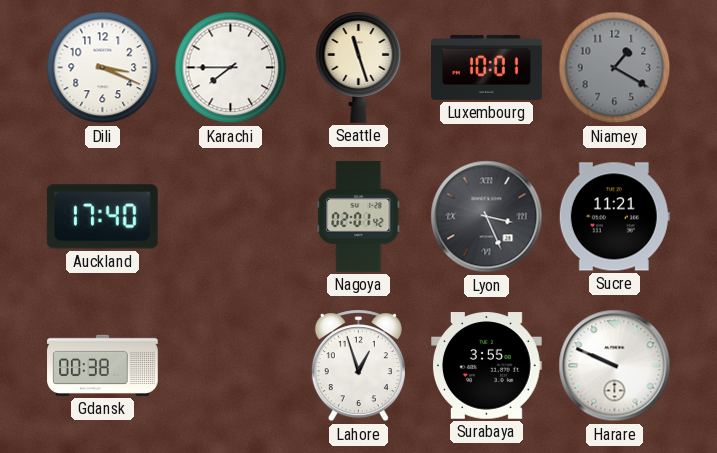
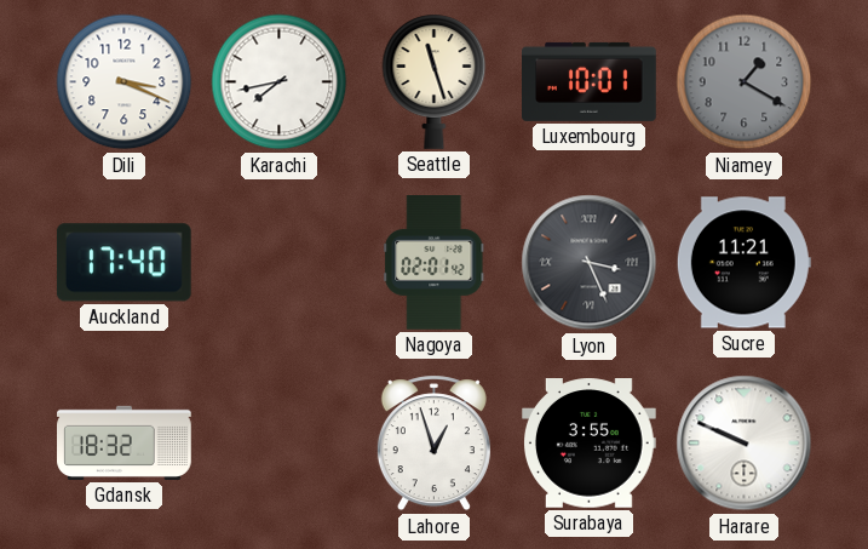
Karachi: 7:45 -> 7:43
Gdansk: 00:38 -> 18:32
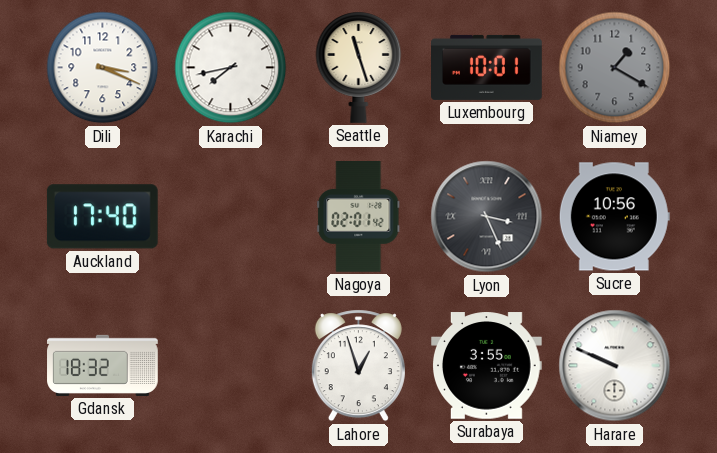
Sucre: 11:21 -> 10:56
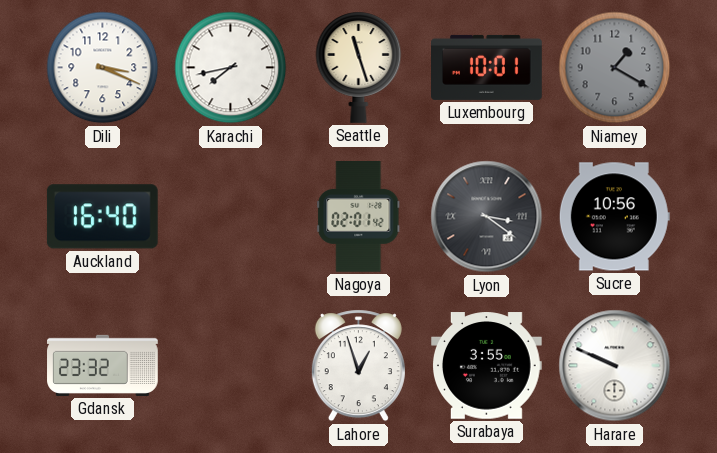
Auckland: 17:40 -> 16:40
Lyon: 3:26 -> 3:21
Gdansk: 18:32 -> 23:32
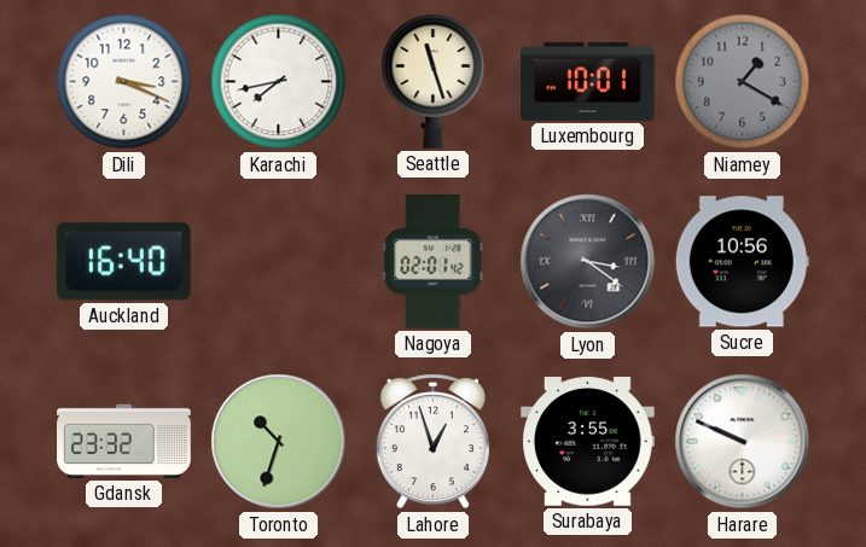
Toronto: none -> 10:33
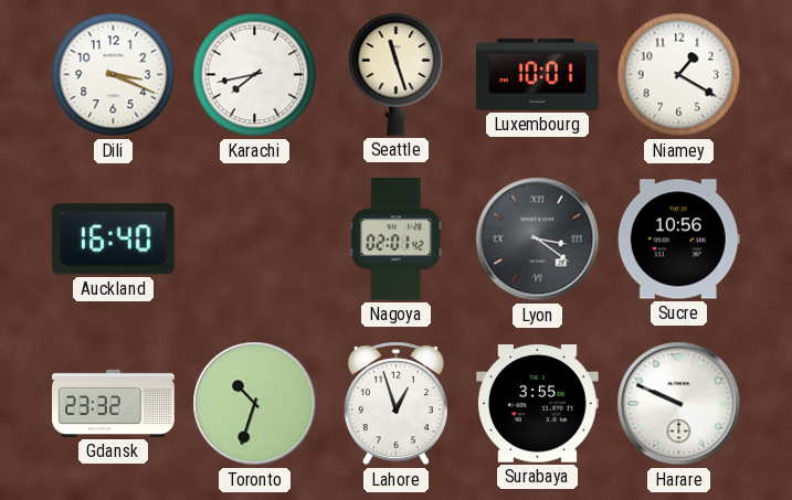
Niamey dial: grey -> white
